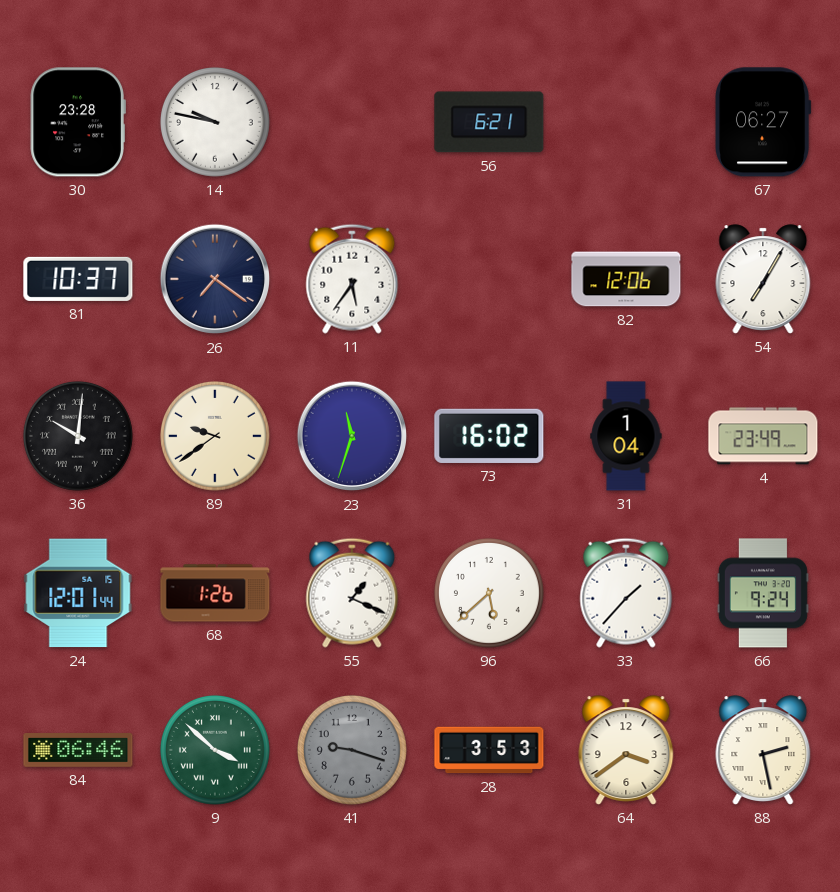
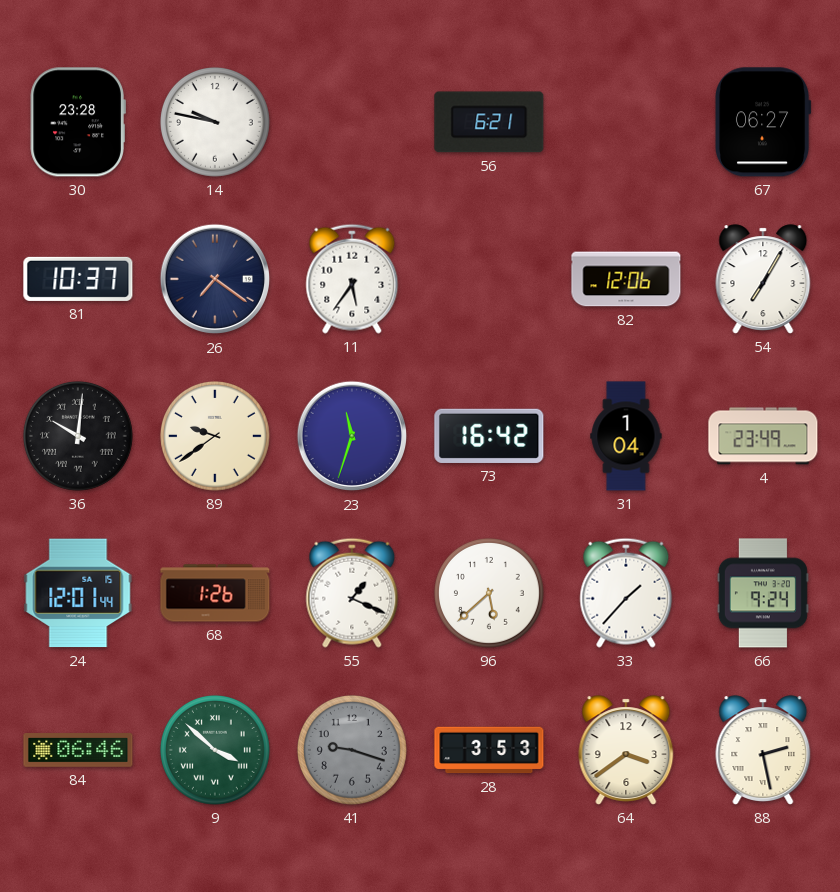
73: 16:02 -> 16:42
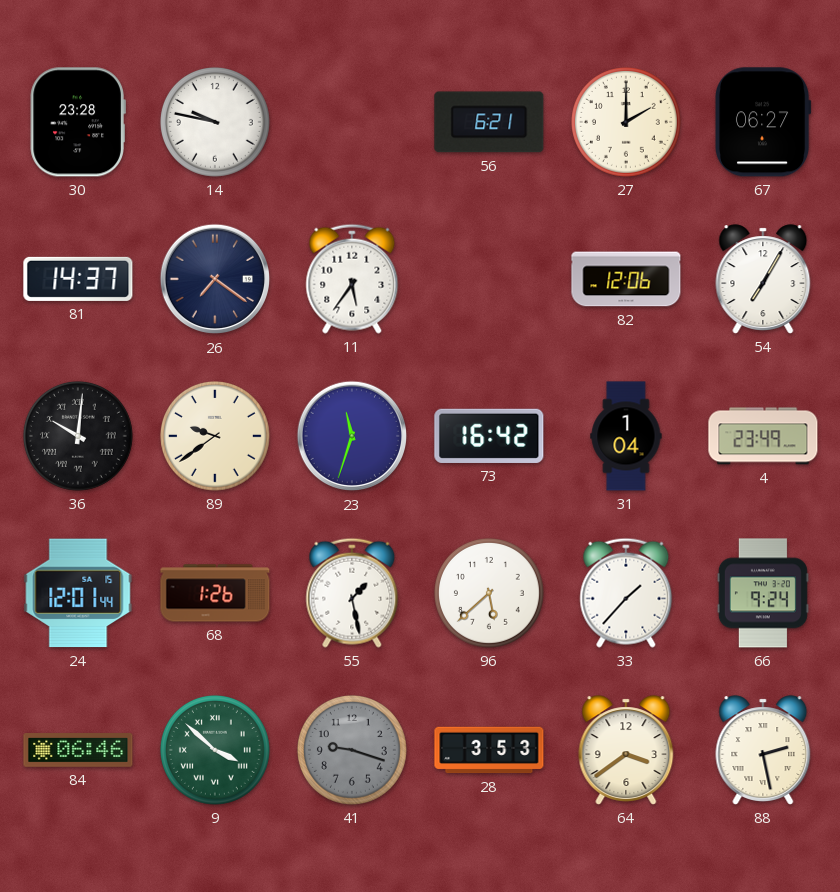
27: none -> 2:00
81: 10:37 -> 14:37
55: 1:19 -> 1:28
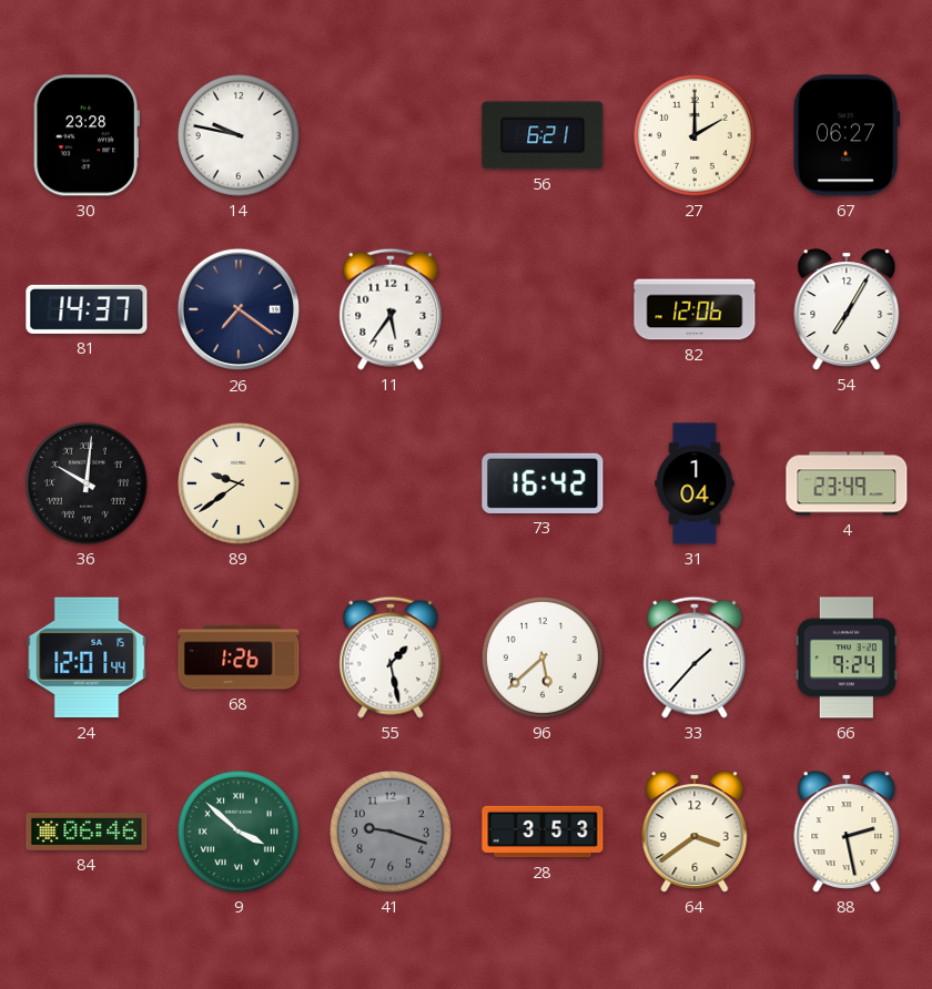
23: 11:33 -> none
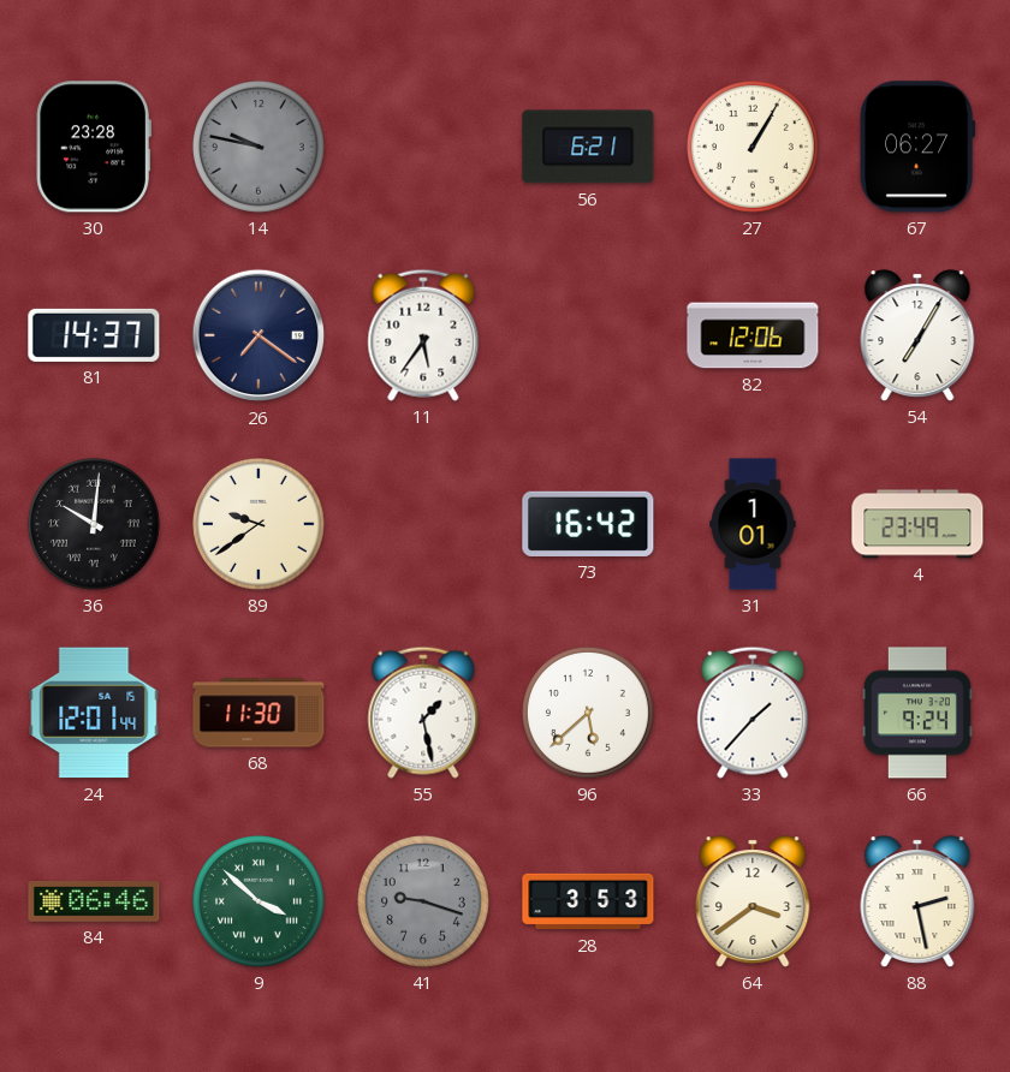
14 dial: white -> grey
27: 2:00 -> 1:05
31: 1:04 -> 1:01
68: 1:26 -> 11:30
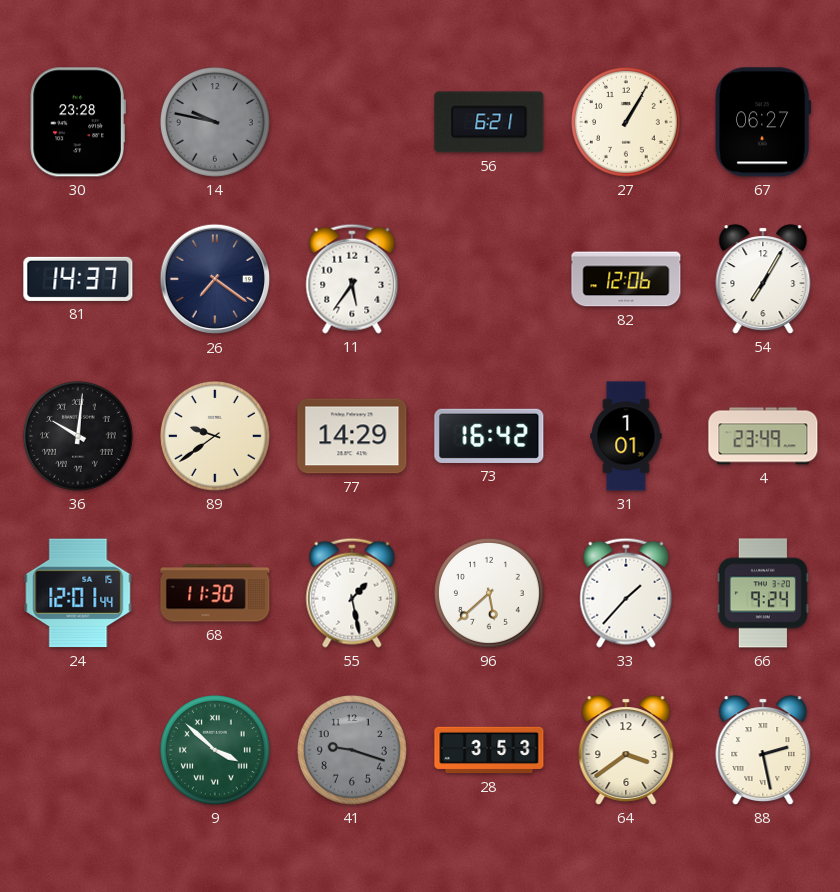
77: none -> 14:29
84: 06:46 -> none
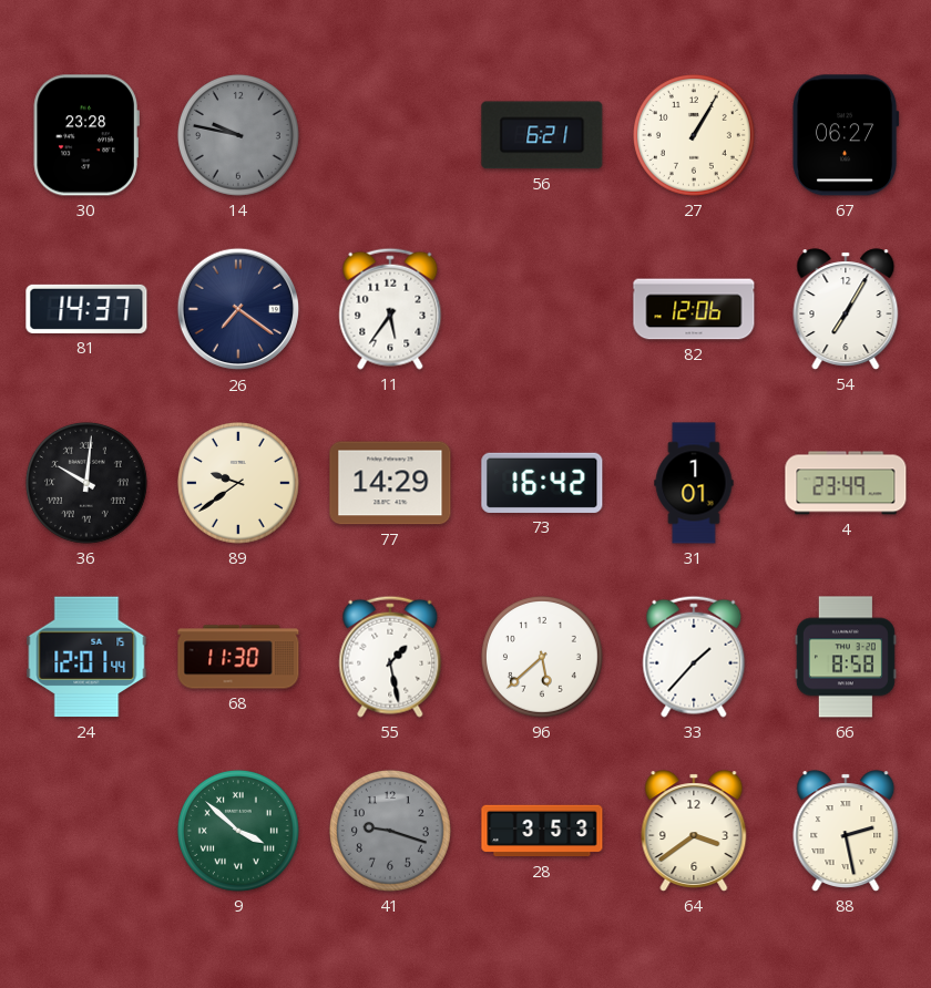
66: 9:24 -> 8:58
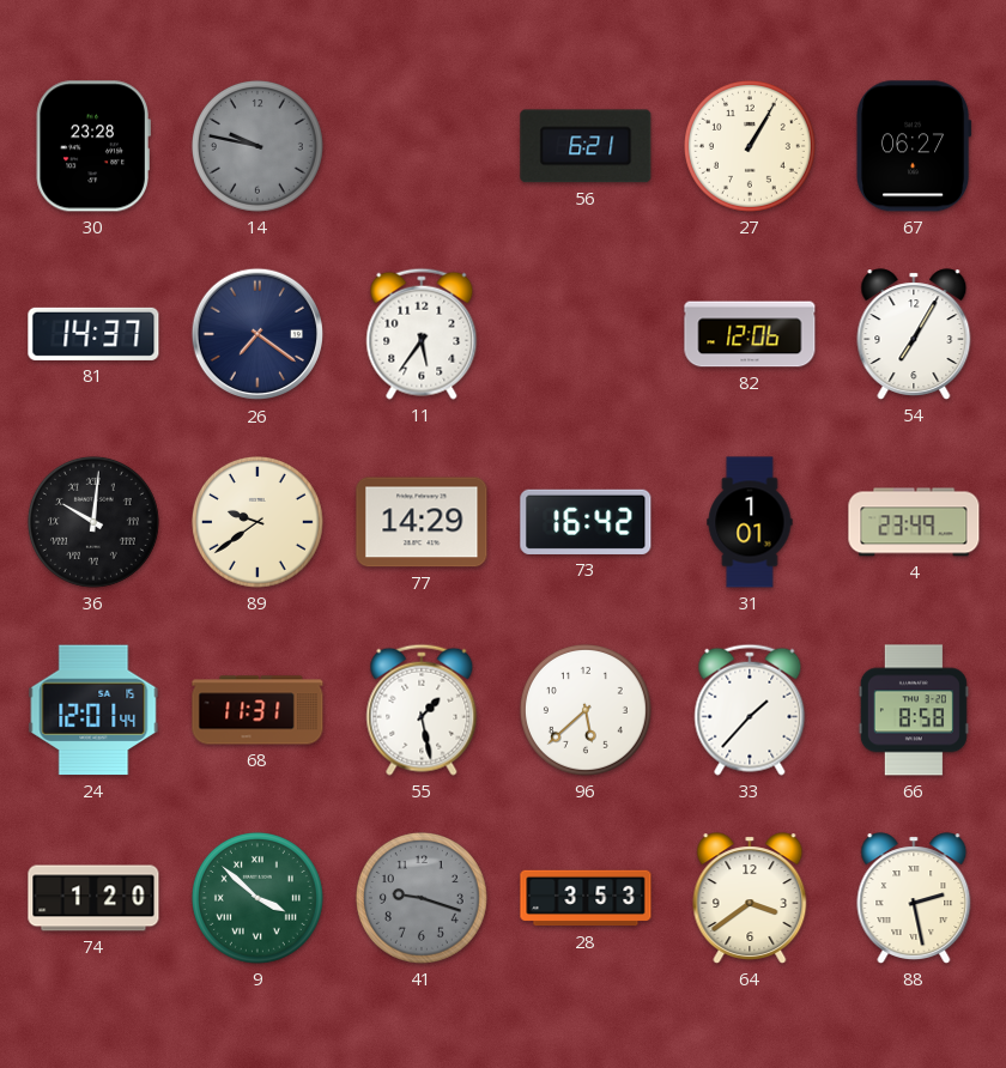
68: 11:30 -> 11:31
74: none -> 1:20
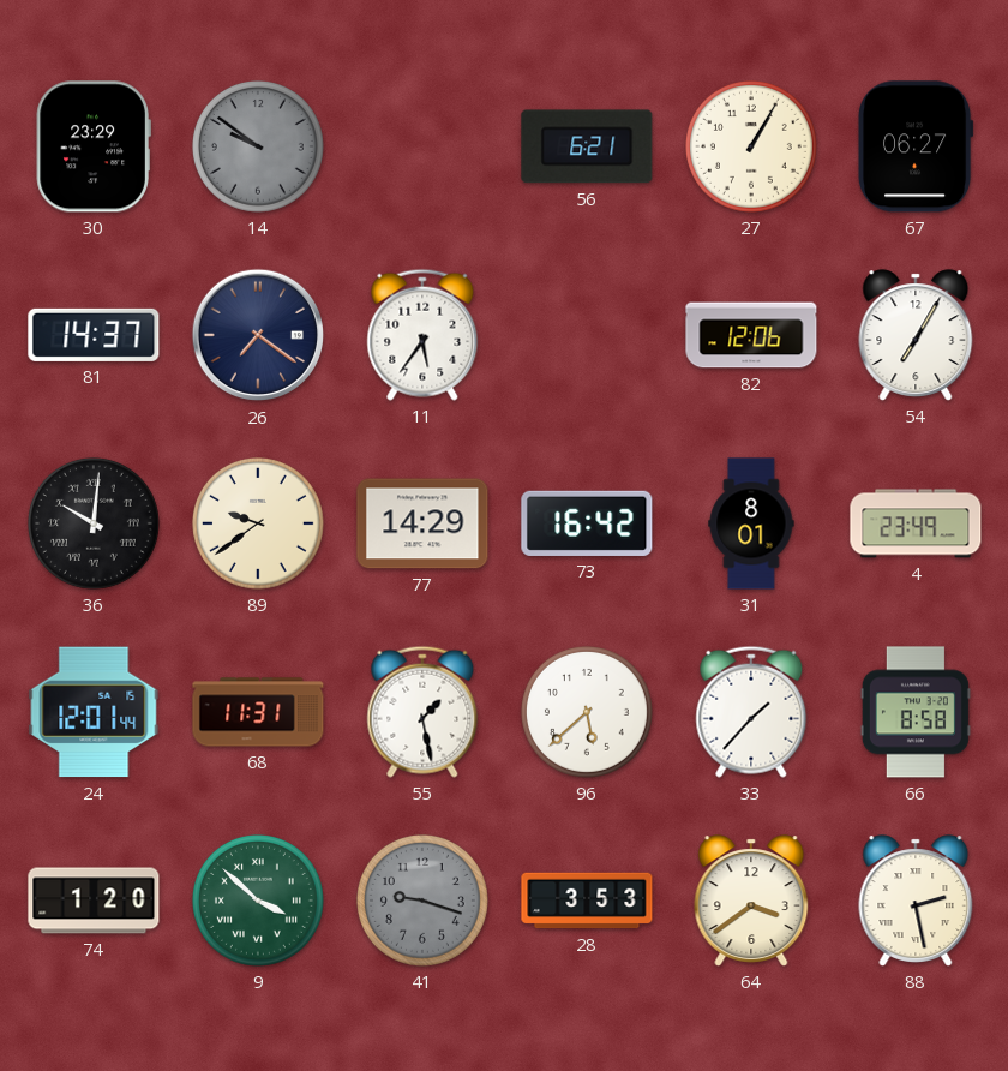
30: 23:28 -> 23:29
14: 9:47 -> 9:51
31: 1:01 -> 8:01
